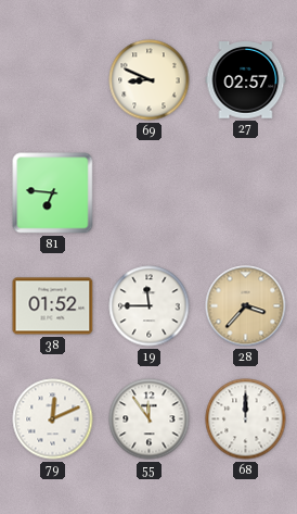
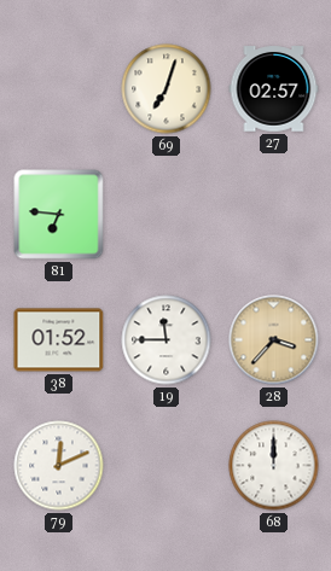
69: 8:49 -> 7:03
55: 11:54 -> none
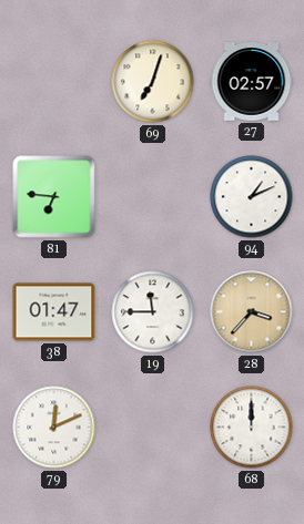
94: none -> 1:11
38: 01:52 -> 01:47
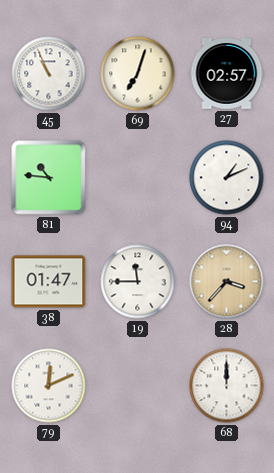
45: none -> 10:56
81: 6:46 -> 10:46
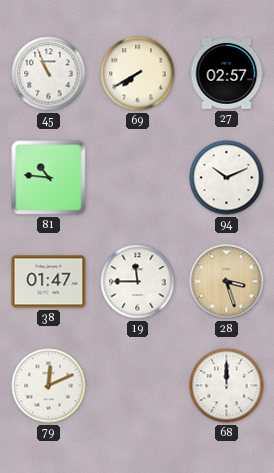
69: 7:03 -> 7:40
94: 1:11 -> 10:11
28: 3:37 -> 3:27
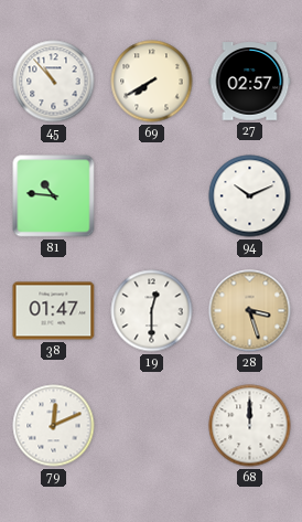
45: 10:56 -> 10:53
19: 11:45 -> 12:30
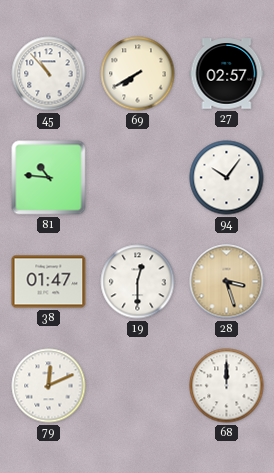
94: 10:11 -> 10:06
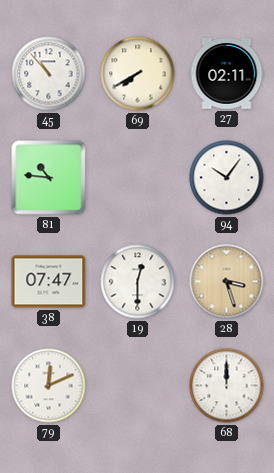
27: 02:57 -> 02:11
38: 01:47 -> 07:47
